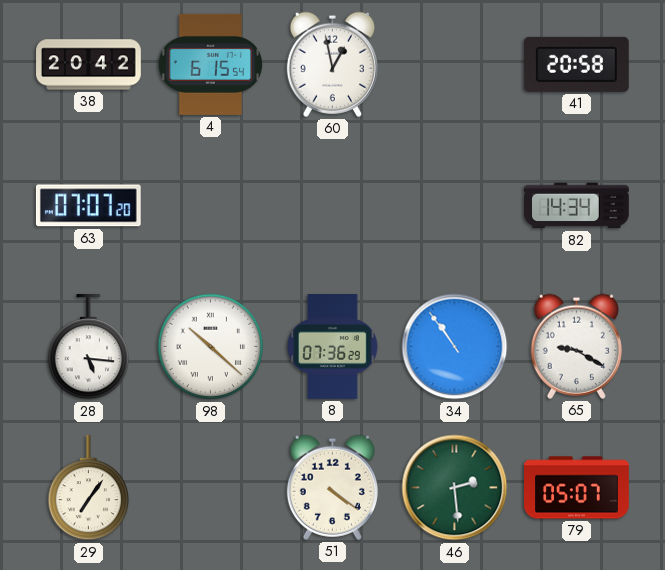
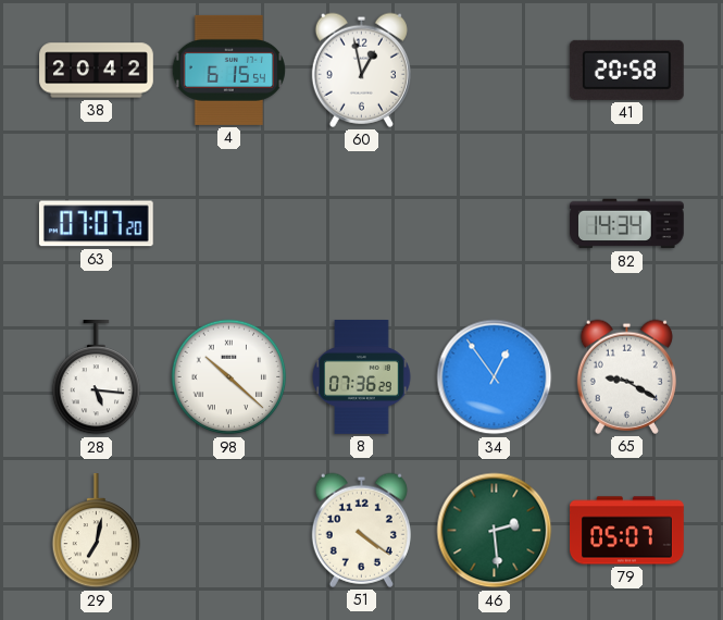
34: 10:54 -> 12:54
29: 7:06 -> 7:02
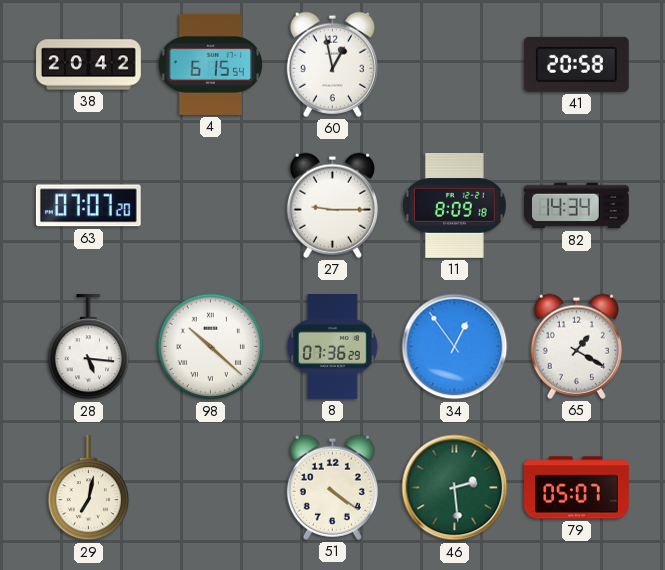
27: none -> 9:15
11: none -> 8:09
65: 9:20 -> 1:20
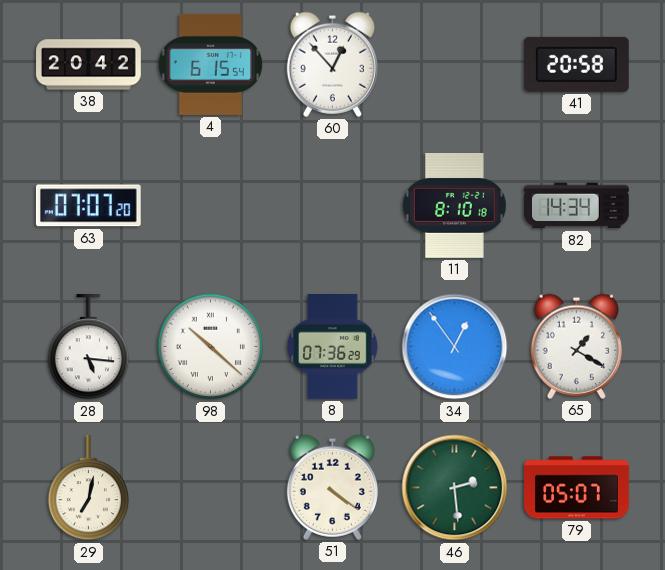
60: 12:58 -> 12:53
27: 9:15 -> none
11: 8:09 -> 8:10
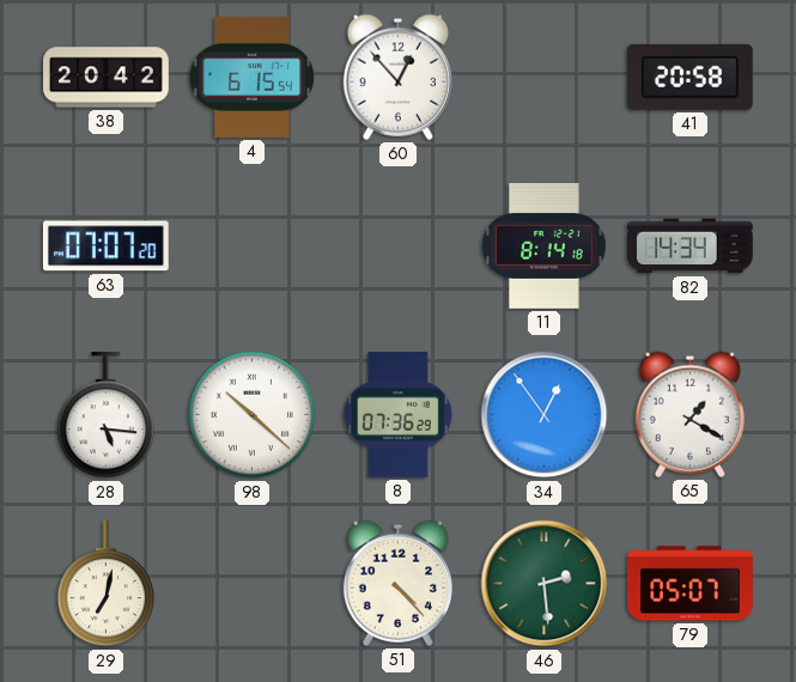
11: 8:10 -> 8:14
51: 4:21 -> 4:23
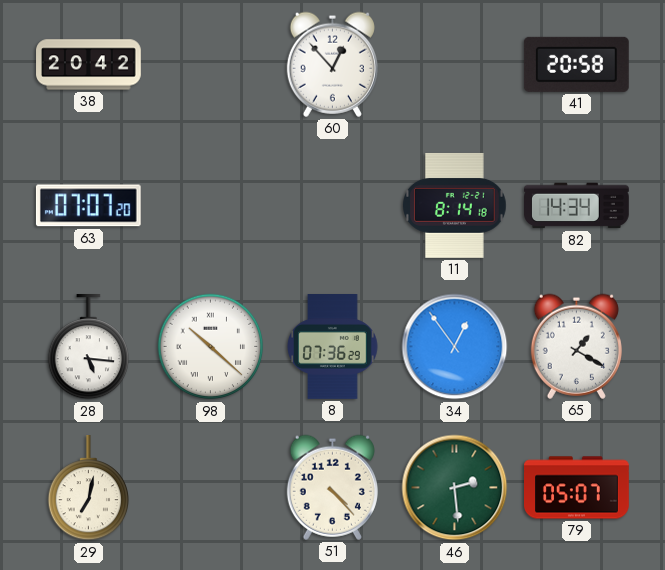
4: 6:15 -> none
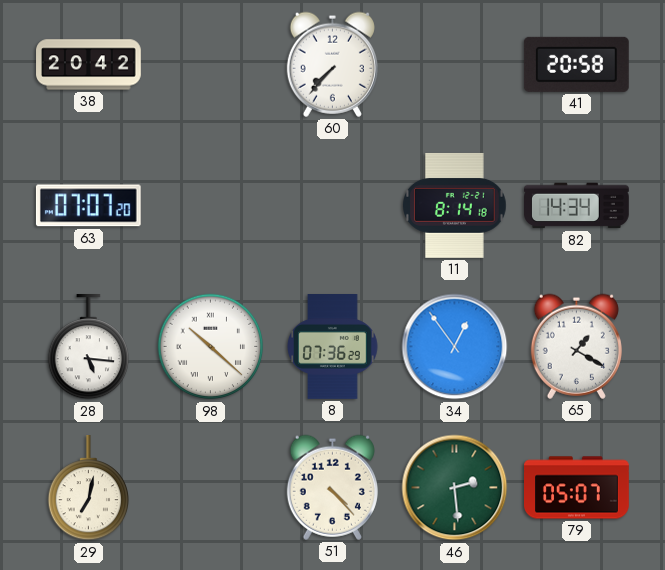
60: 12:53 -> 7:37
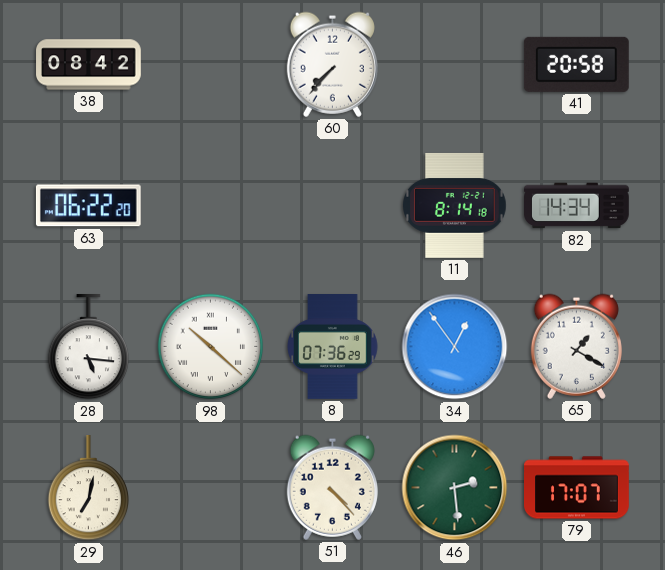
38: 20:42 -> 08:42
63: 07:07 -> 06:22
79: 05:07 -> 17:07
